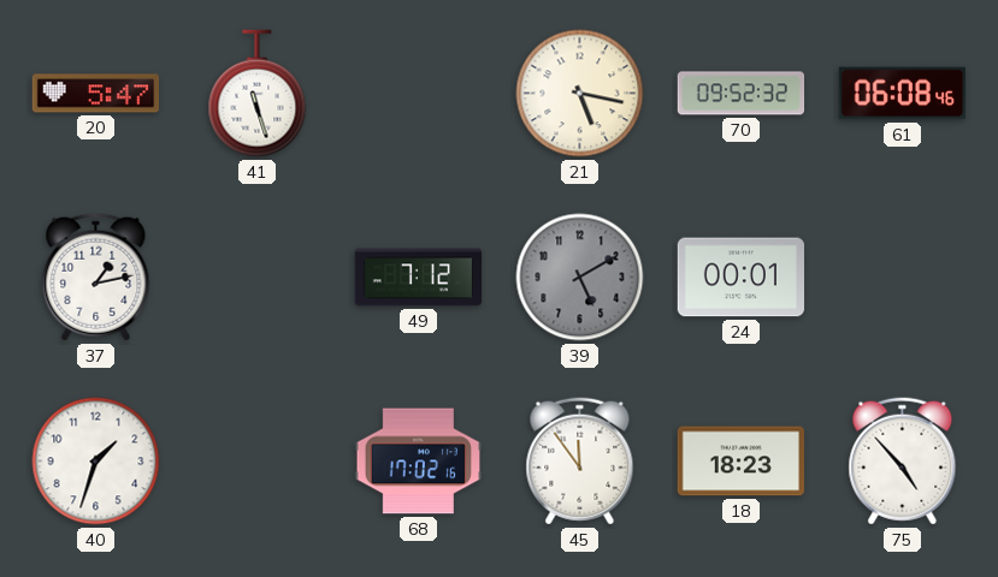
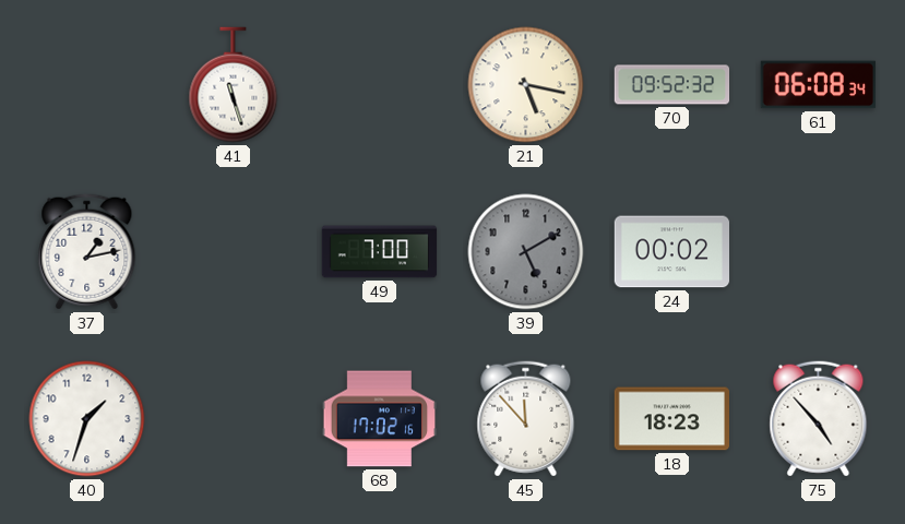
20: 5:47 -> none
61: 06:08:46 -> 06:08:34
49: 7:12 -> 7:00
24: 00:01 -> 00:02
45: 11:54 -> 11:53
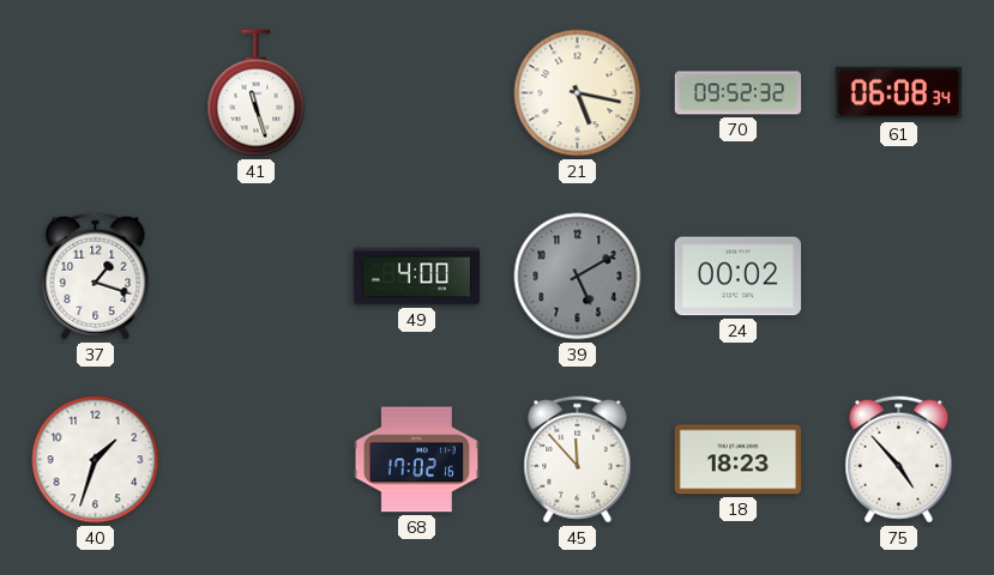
37: 1:13 -> 1:18
49: 7:00 -> 4:00
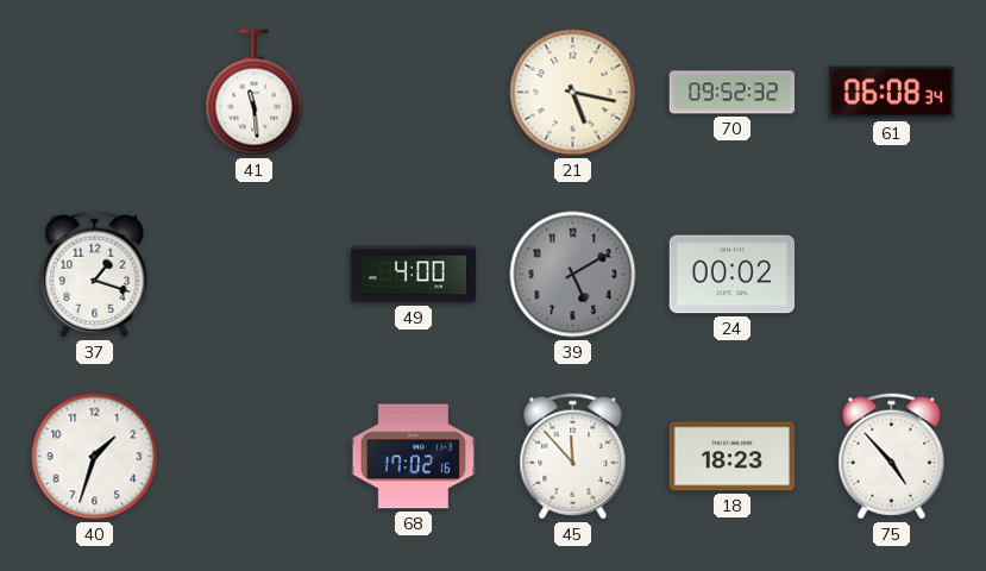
41: 11:27 -> 11:29
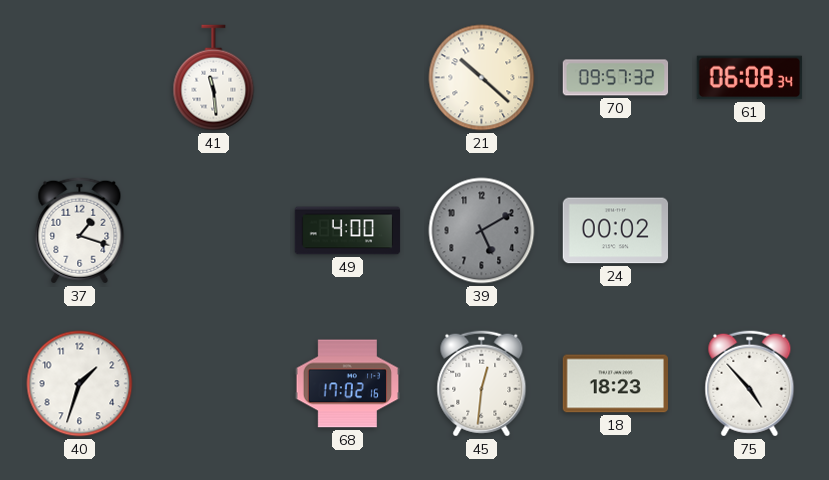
21: 5:17 -> 10:22
70: 09:52 -> 09:57
45: 11:53 -> 12:31
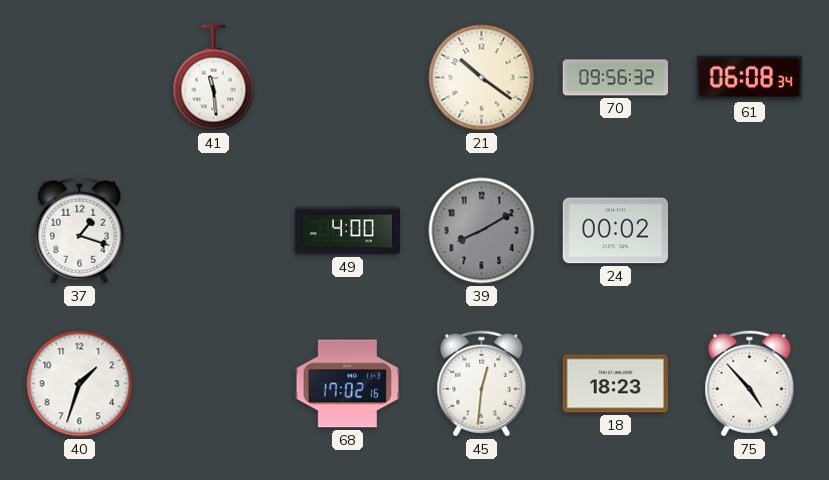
21: 10:22 -> 10:21
70: 09:57 -> 09:56
39: 5:10 -> 8:10
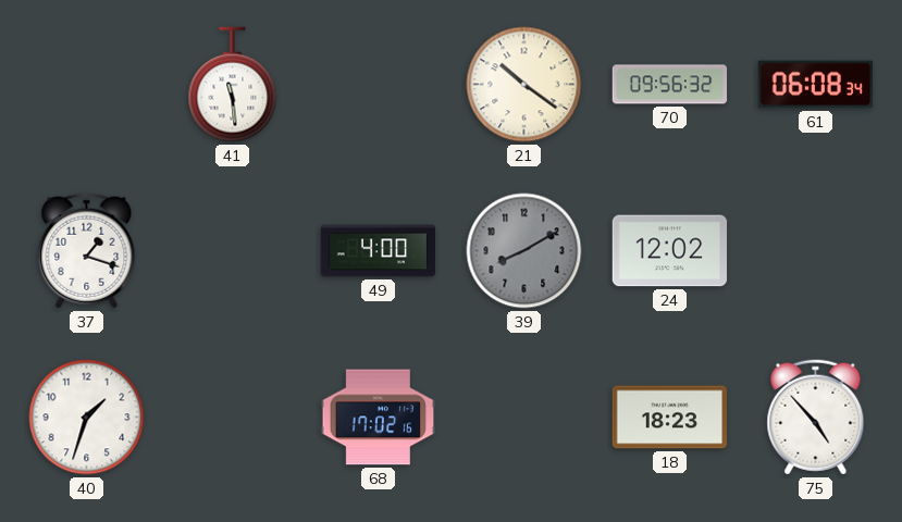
24: 00:02 -> 12:02
45: 12:31 -> none
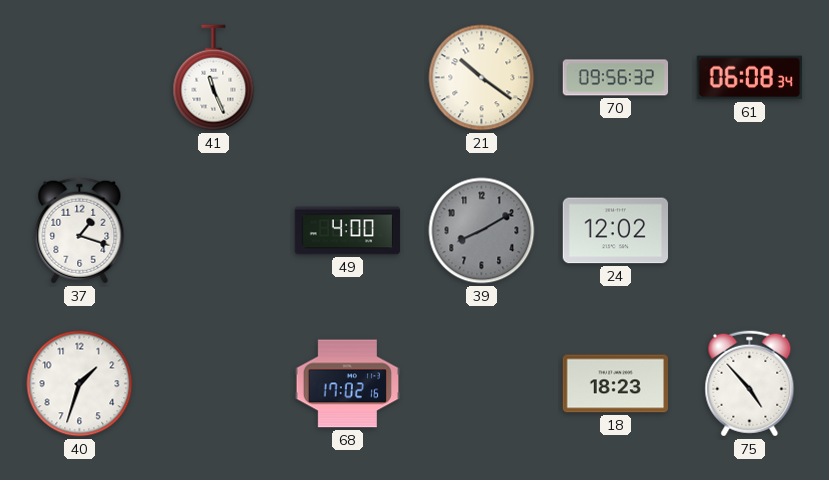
41: 11:29 -> 11:26
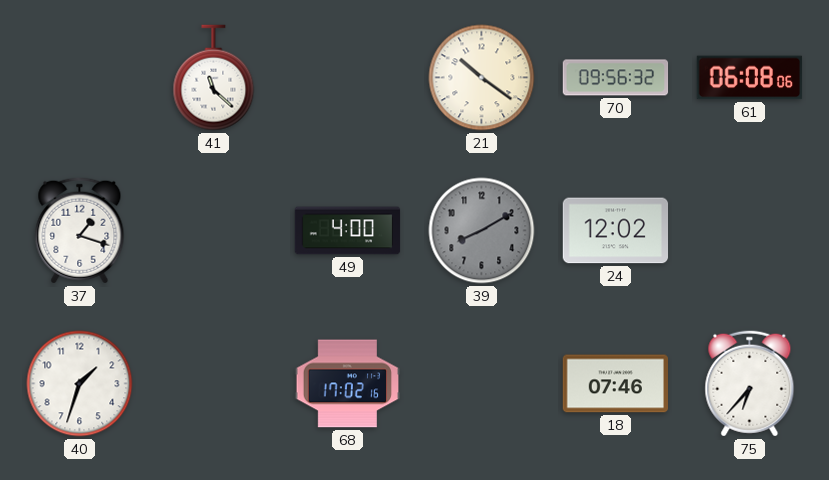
41: 11:26 -> 11:22
61: 06:08:34 -> 06:08:06
18: 18:23 -> 07:46
75: 4:53 -> 6:37
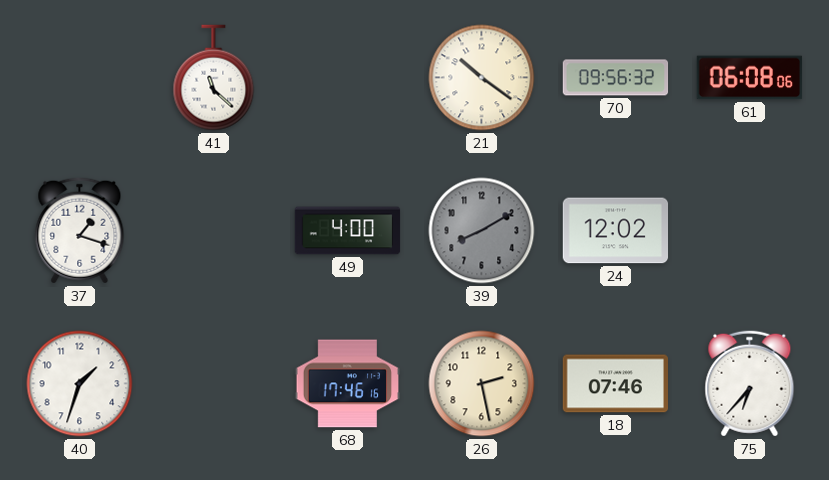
68: 17:02 -> 17:46
26: none -> 2:28
